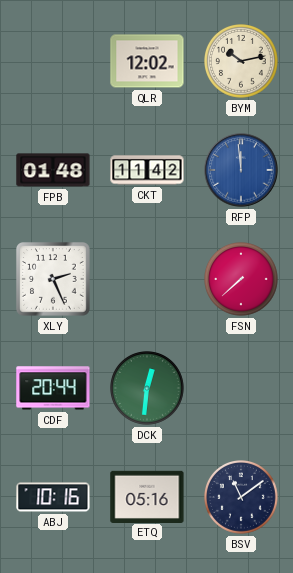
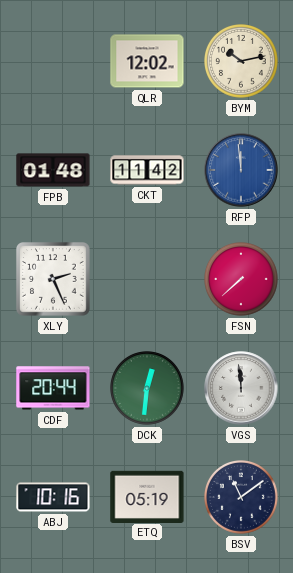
VGS: none -> 11:59
ETQ: 05:16 -> 05:19
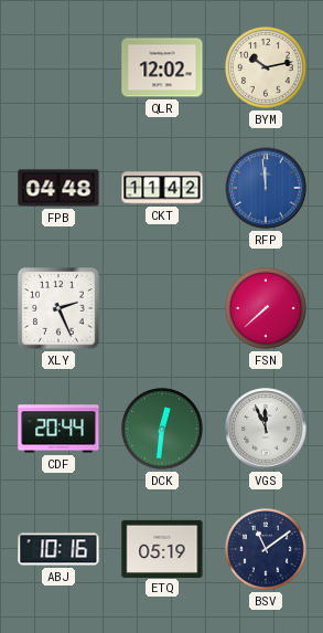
FPB: 01:48 -> 04:48
VGS: 11:59 -> 11:56
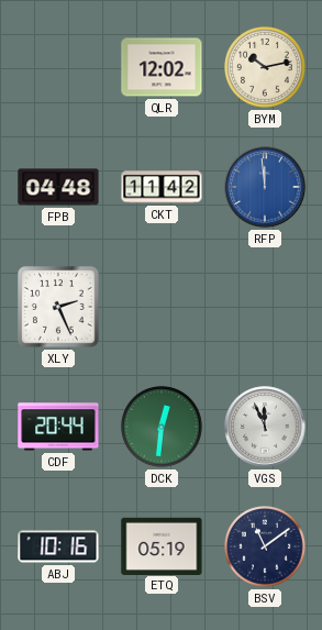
FSN: 7:38 -> none
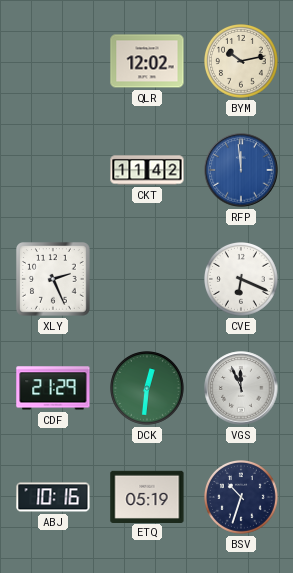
FPB: 04:48 -> none
CVE: none -> 6:19
CDF: 20:44 -> 21:29
BSV: 11:09 -> 10:33
